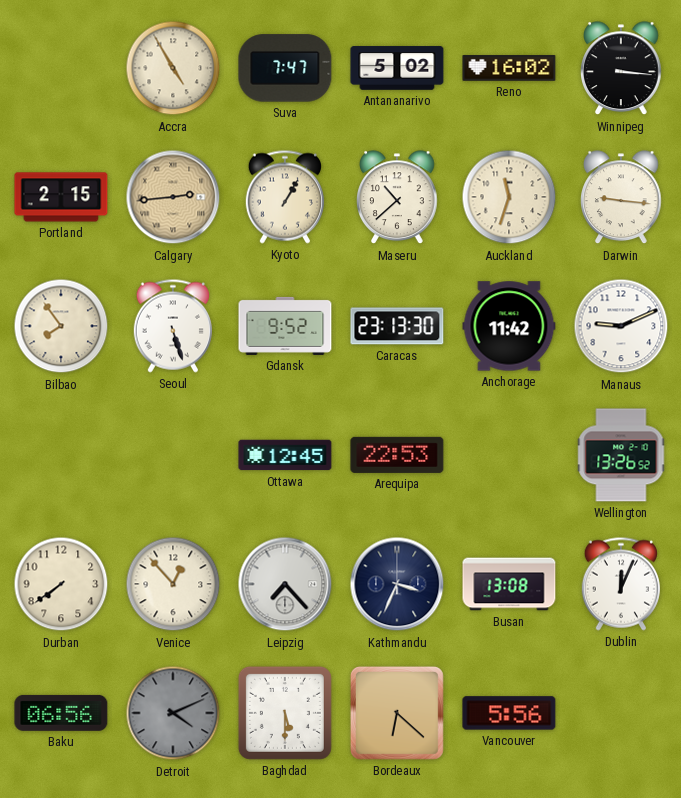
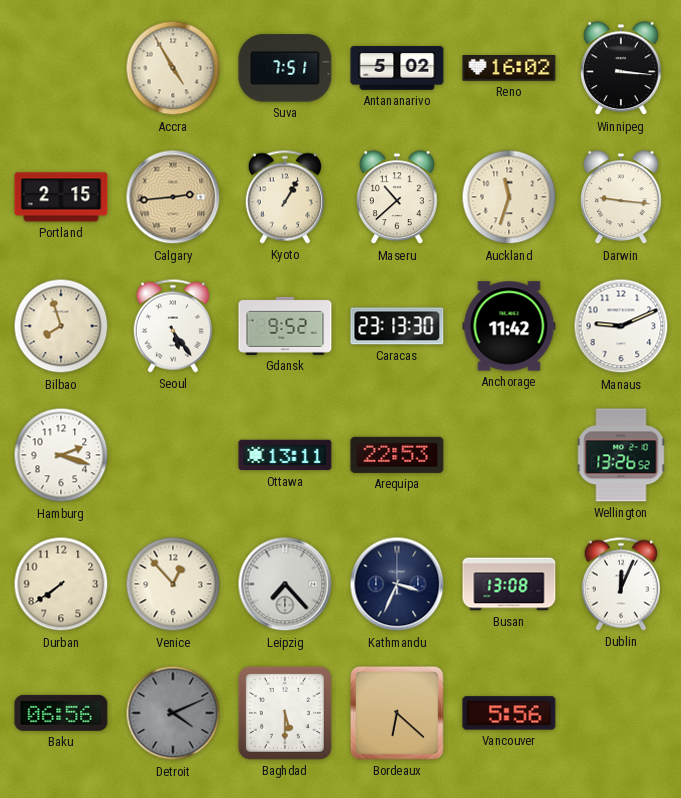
Suva: 7:47 -> 7:51
Bilbao: 7:54 -> 7:57
Seoul: 5:27 -> 5:24
Hamburg: none -> 2:18
Ottawa: 12:45 -> 13:11
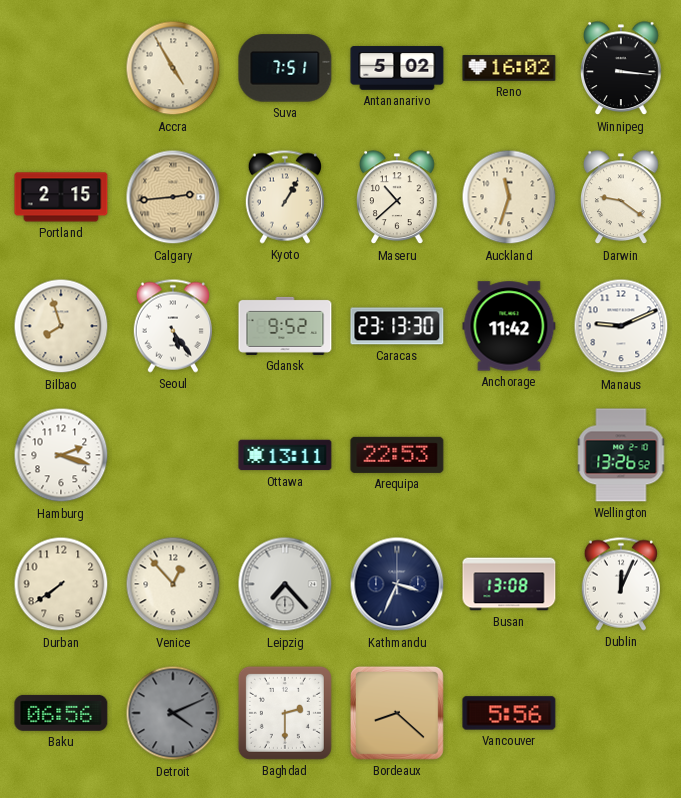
Darwin: 9:16 -> 9:21
Baghdad: 5:30 -> 2:30
Bordeaux: 6:22 -> 8:22
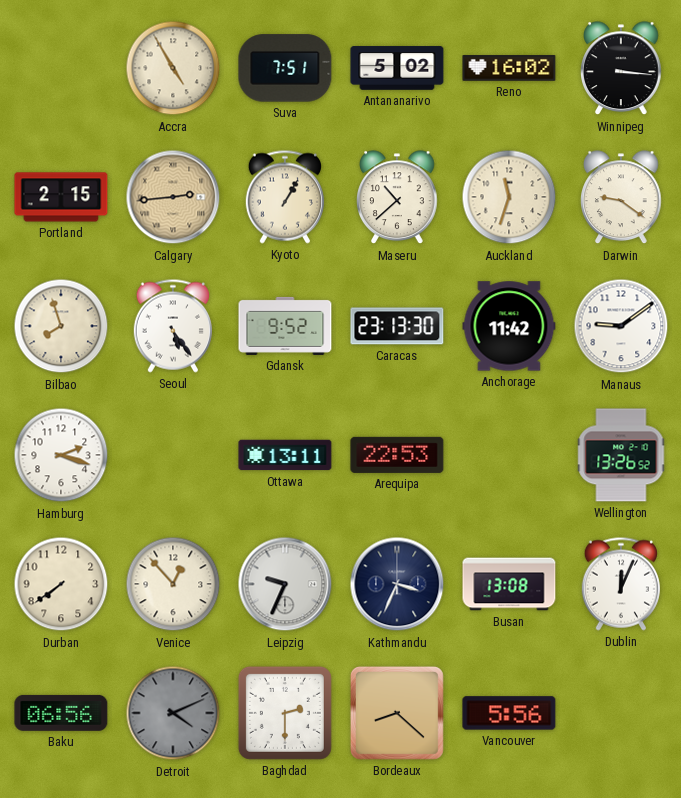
Manaus: 9:11 -> 9:09
Leipzig: 7:23 -> 9:34
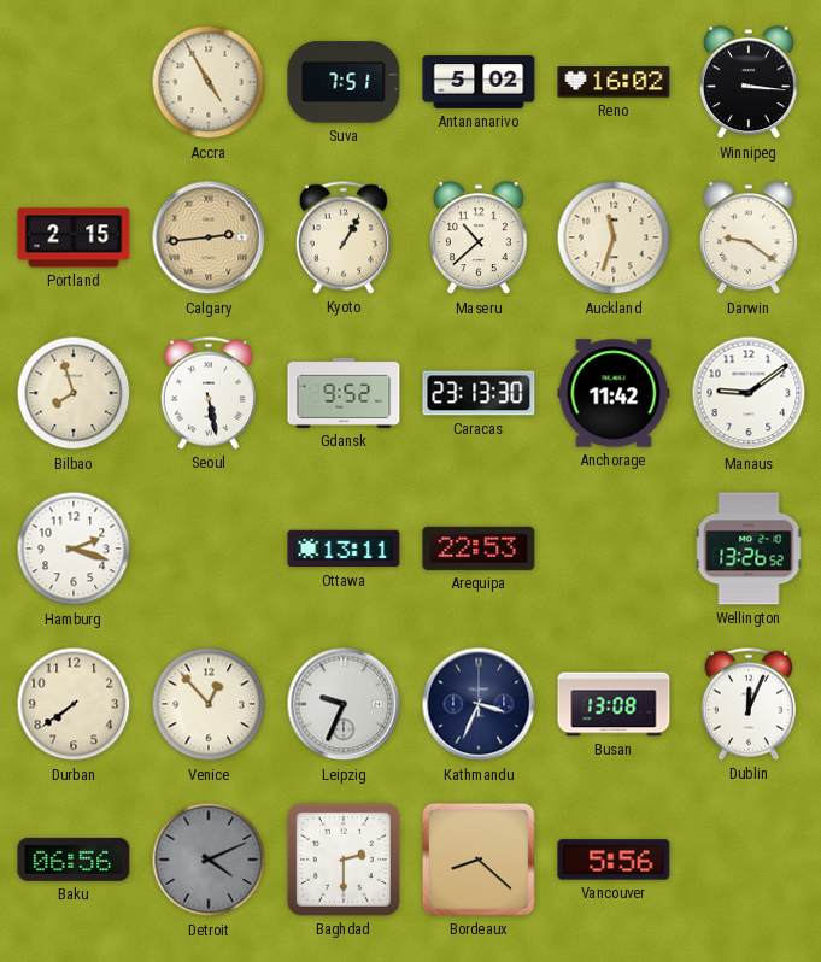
Seoul: 5:24 -> 5:28
